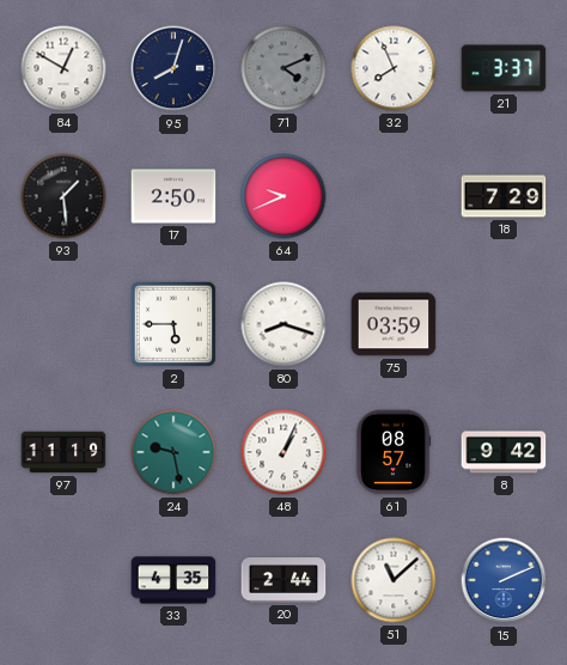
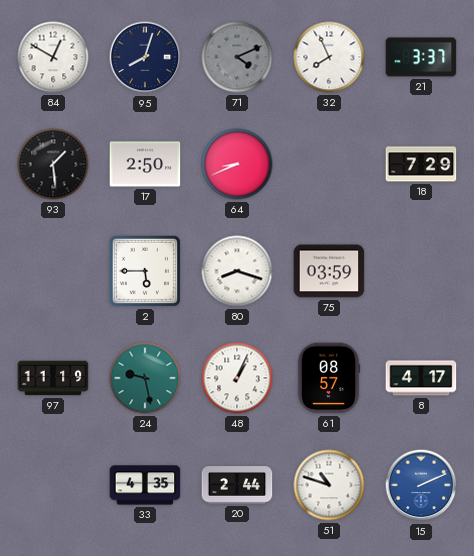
64: 9:41 -> 8:41
8: 9:42 -> 4:17
51: 11:08 -> 10:48
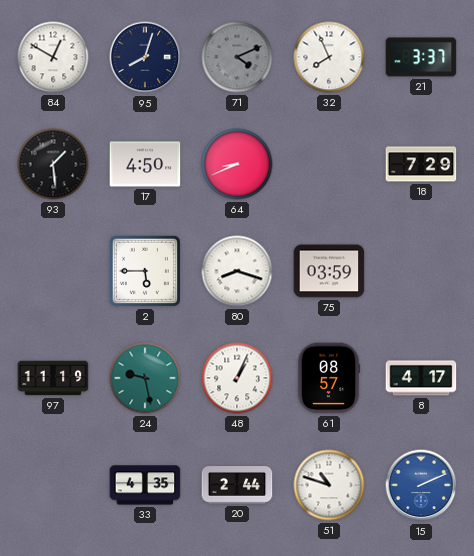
17: 2:50 -> 4:50
